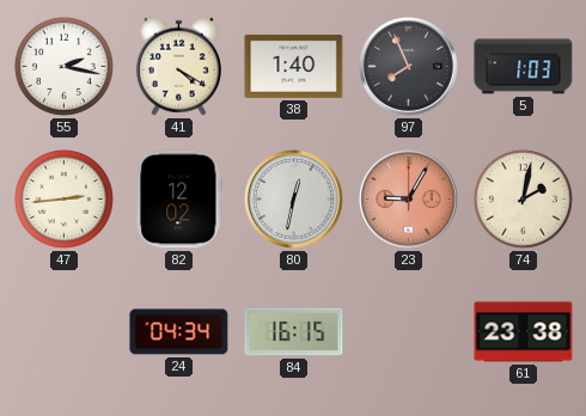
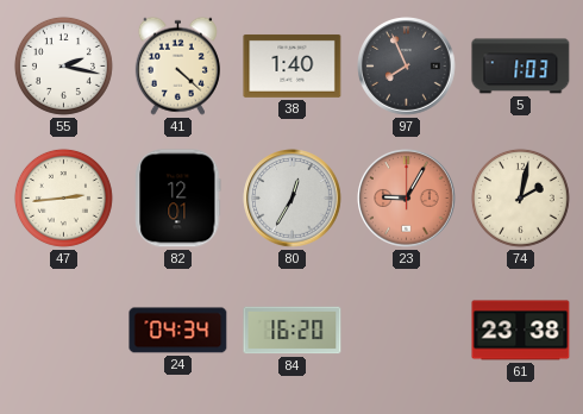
41: 4:20 -> 4:22
82: 12:02 -> 12:01
80: 12:32 -> 12:35
84: 16:15 -> 16:20
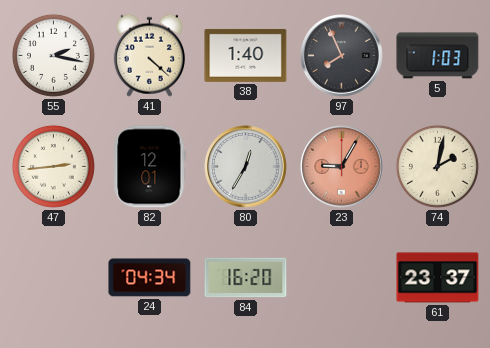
61: 23:38 -> 23:37
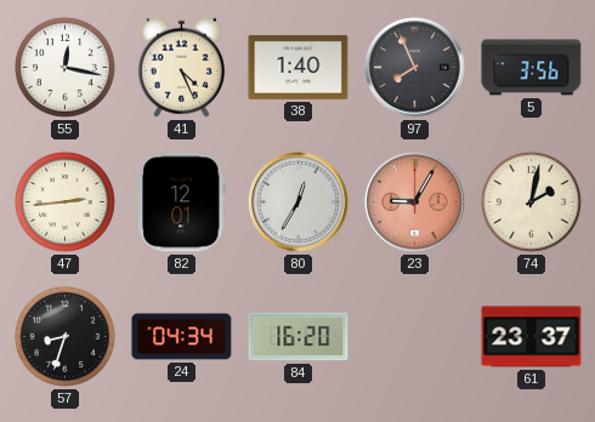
55: 2:17 -> 12:17
41: 4:22 -> 4:26
5: 1:03 -> 3:56
57: none -> 8:33
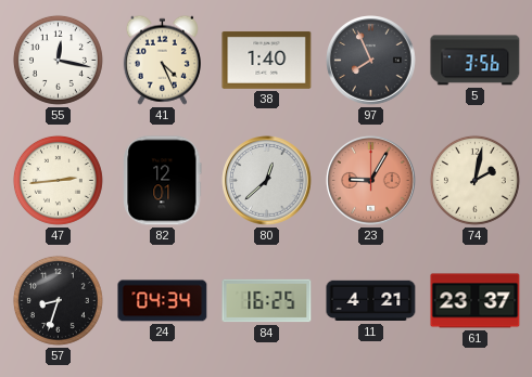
80: 12:35 -> 12:38
84: 16:20 -> 16:25
11: none -> 4:21
